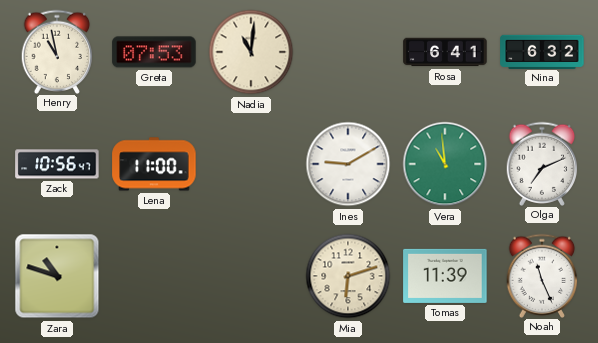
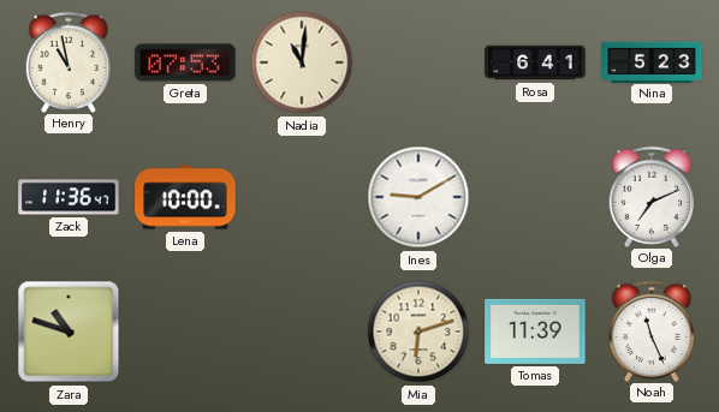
Nina: 6:32 -> 5:23
Zack: 10:56 -> 11:36
Lena: 11:00 -> 10:00
Vera: 10:59 -> none
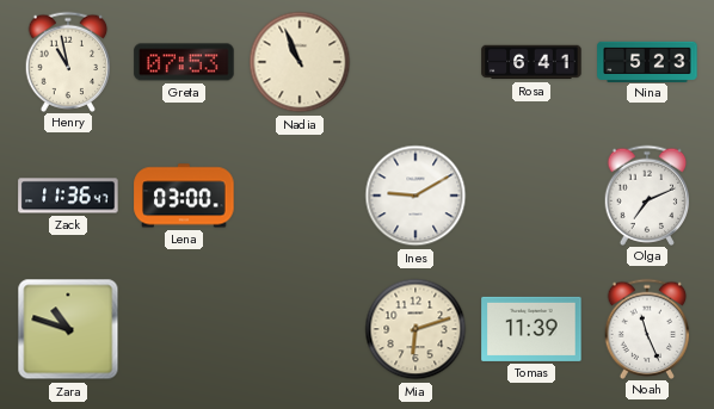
Nadia: 11:01 -> 10:56
Lena: 10:00 -> 03:00
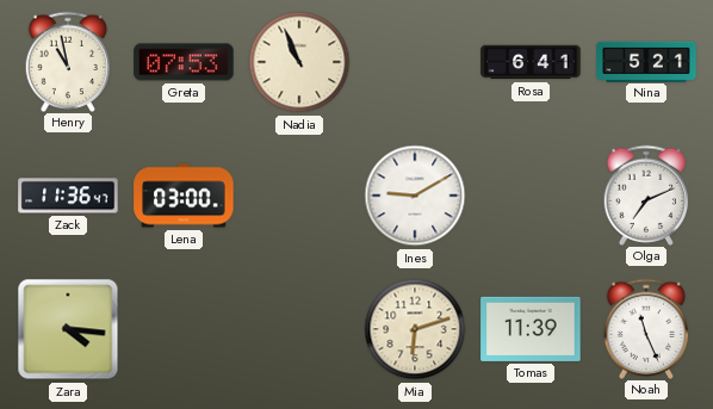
Nina: 5:23 -> 5:21
Zara: 10:48 -> 4:16
